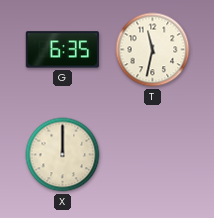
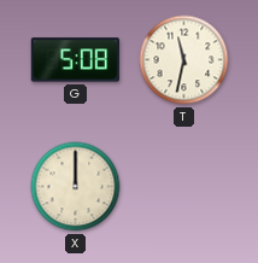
G: 6:35 -> 5:08
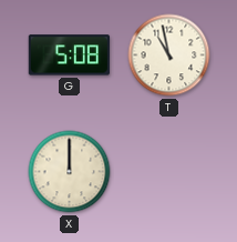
T: 11:32 -> 10:58
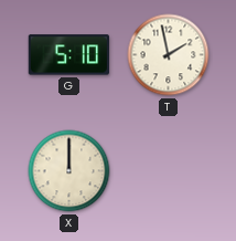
G: 5:08 -> 5:10
T: 10:58 -> 1:58
